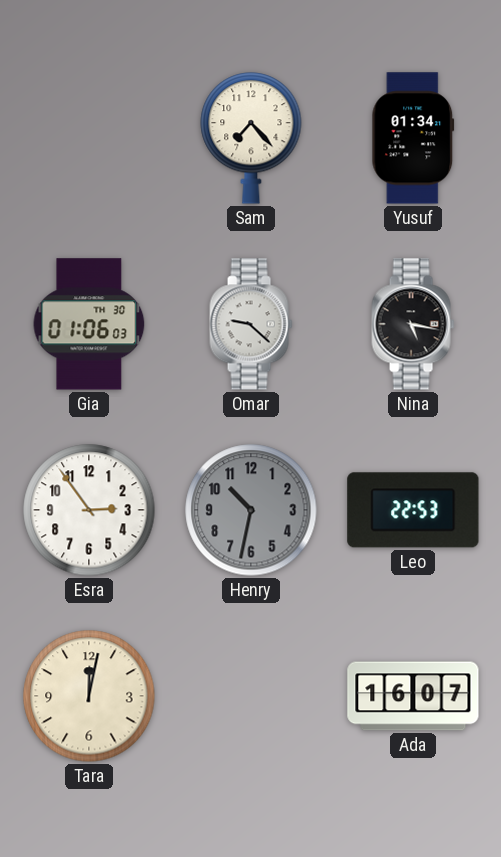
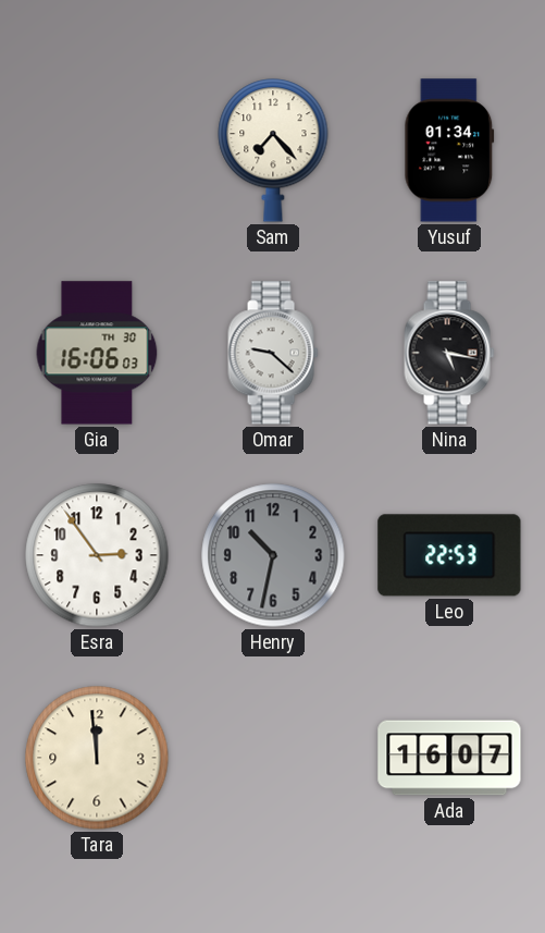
Gia: 01:06 -> 16:06
Tara: 12:02 -> 11:59
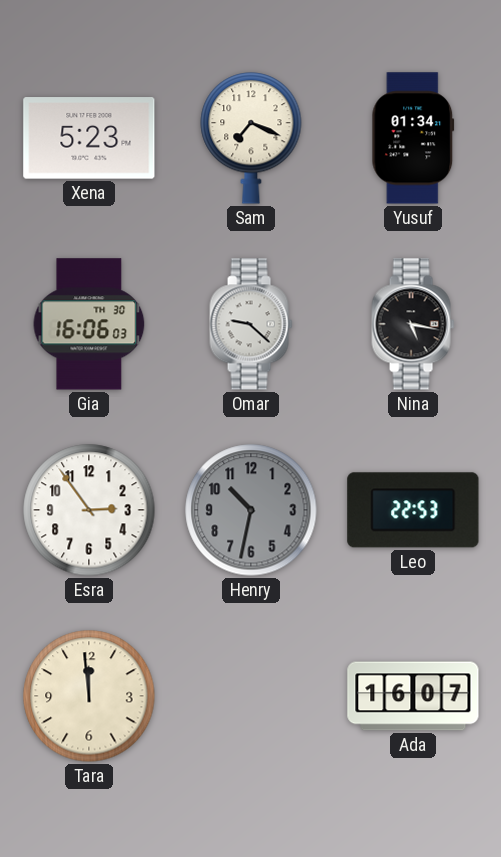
Xena: none -> 5:23
Sam: 7:23 -> 7:19
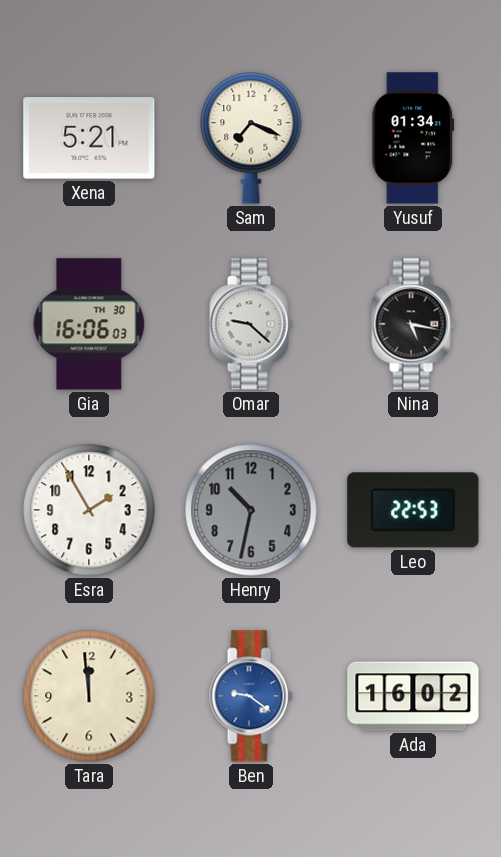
Xena: 5:23 -> 5:21
Esra: 2:54 -> 1:55
Ben: none -> 9:21
Ada: 16:07 -> 16:02
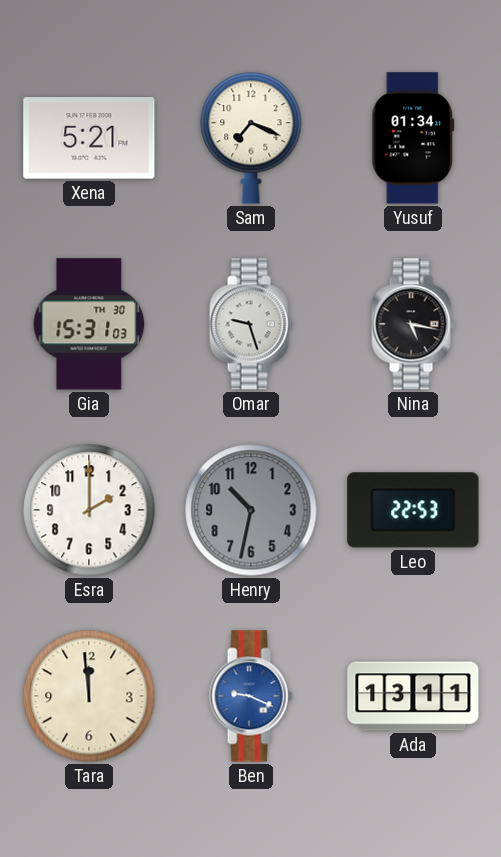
Gia: 16:06 -> 15:31
Omar: 9:22 -> 9:27
Esra: 1:55 -> 2:00
Ben: 9:21 -> 9:19
Ada: 16:02 -> 13:11
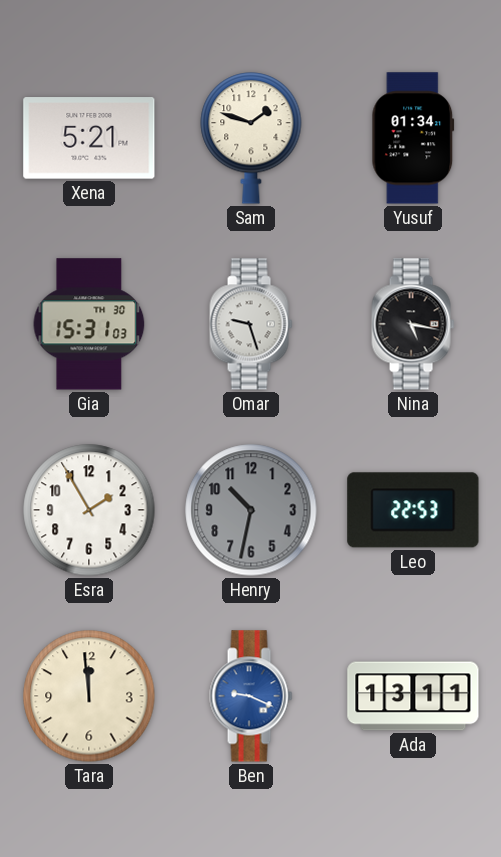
Sam: 7:19 -> 1:48
Esra: 2:00 -> 1:55
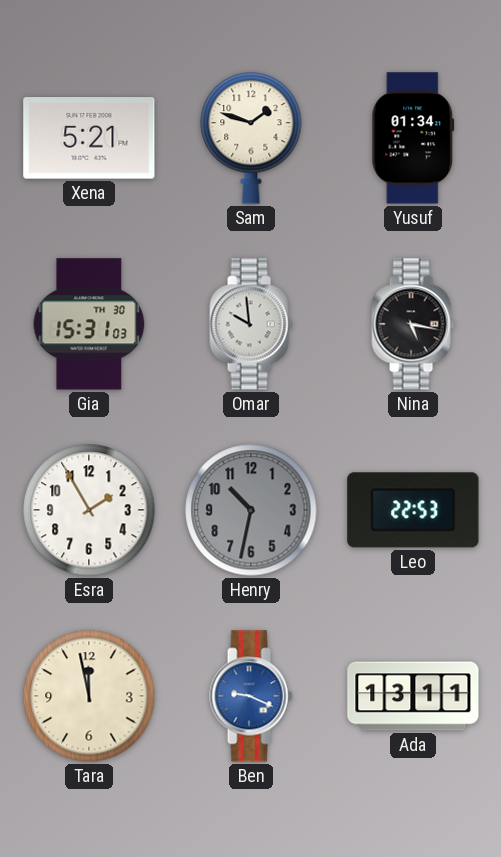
Omar: 9:27 -> 9:59
Tara: 11:59 -> 11:58
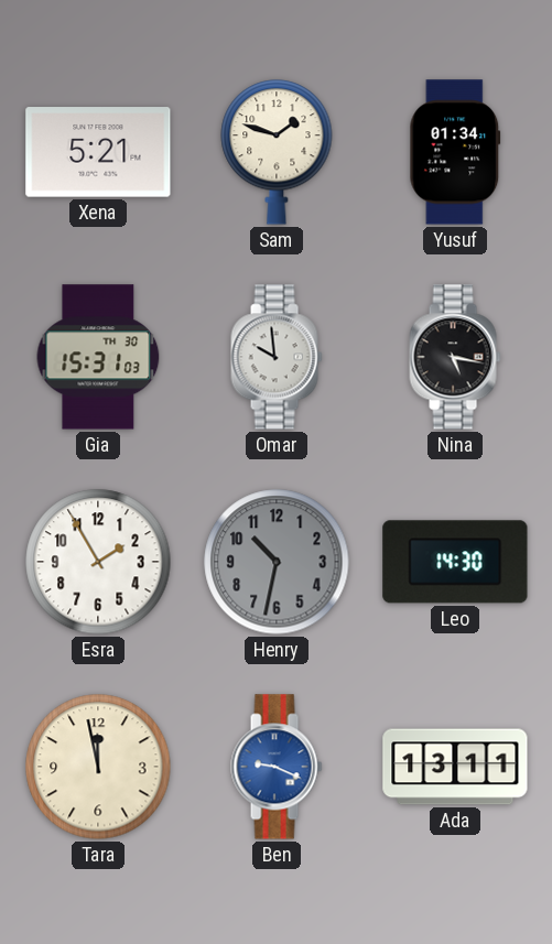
Leo: 22:53 -> 14:30
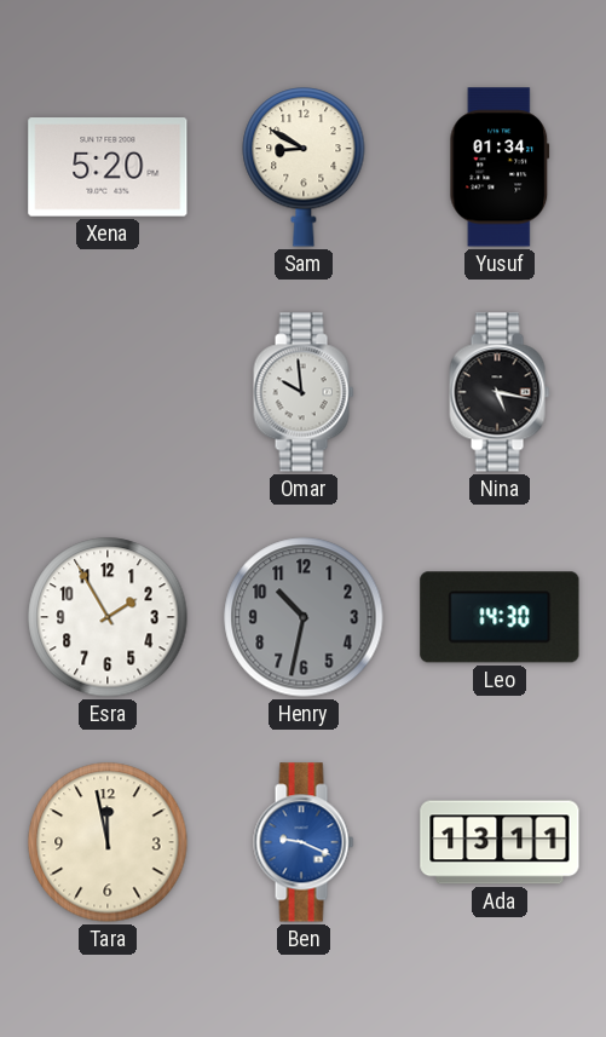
Xena: 5:21 -> 5:20
Sam: 1:48 -> 8:50
Gia: 15:31 -> none
